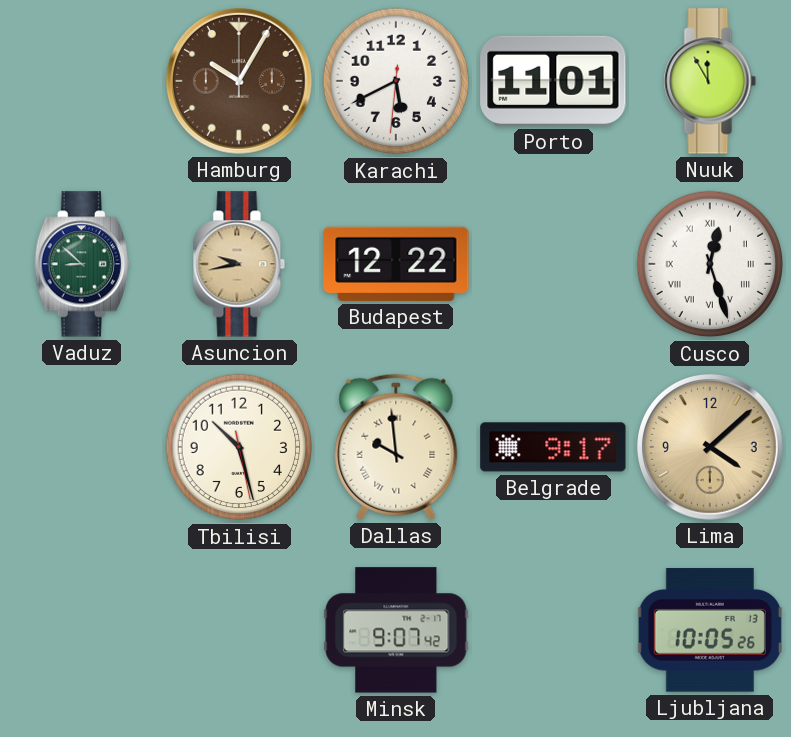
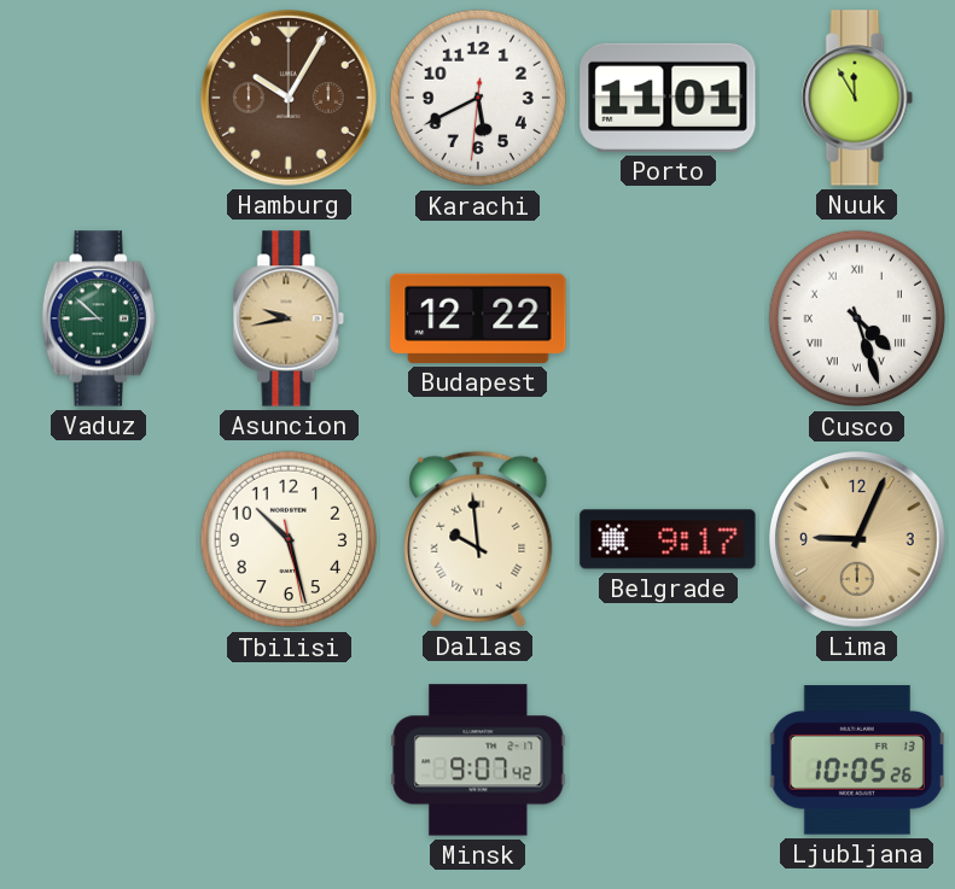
Cusco: 12:27 -> 4:27
Lima: 4:08 -> 9:04
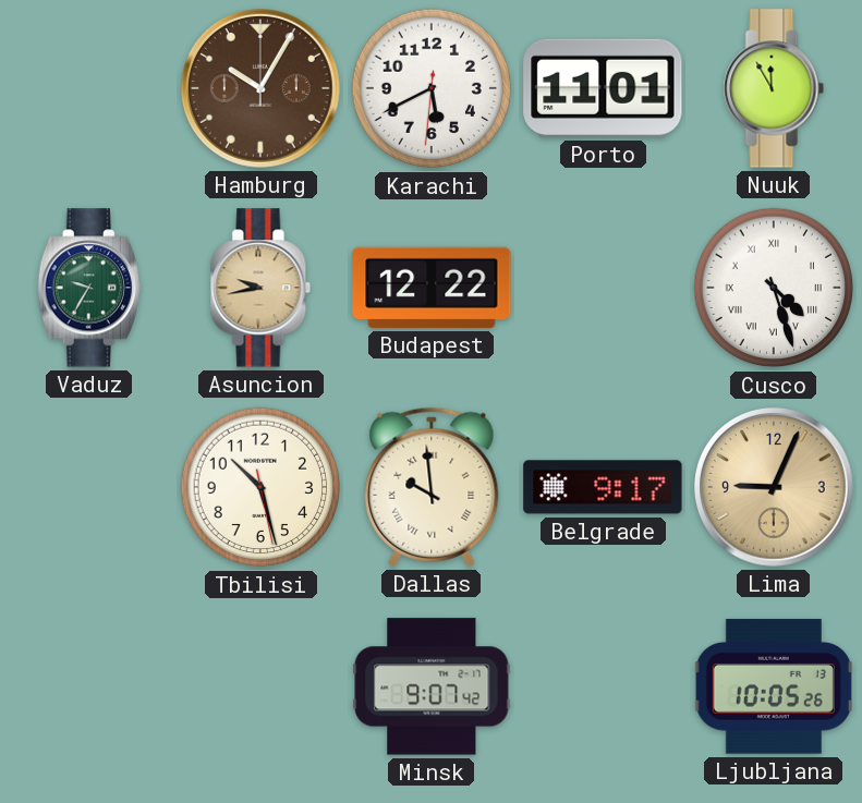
Vaduz: 8:52 -> 9:35
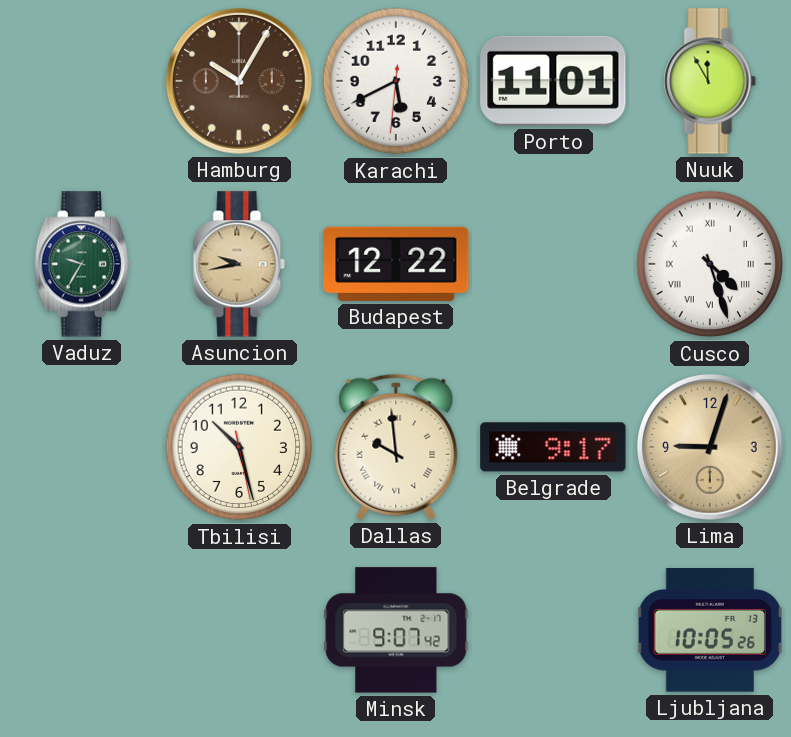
Lima: 9:04 -> 9:03
